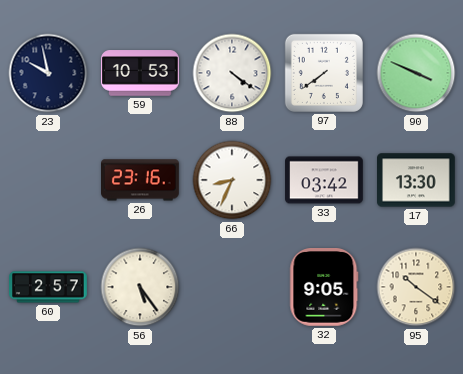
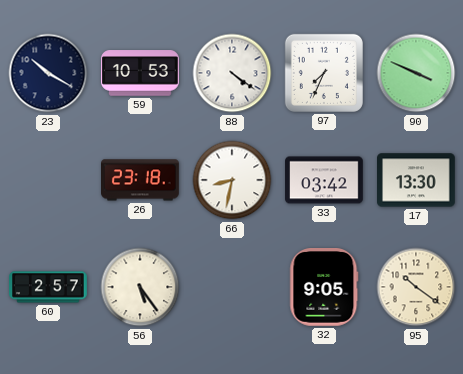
23: 9:58 -> 10:20
97: 7:39 -> 7:34
26: 23:16 -> 23:18
66: 8:34 -> 8:32
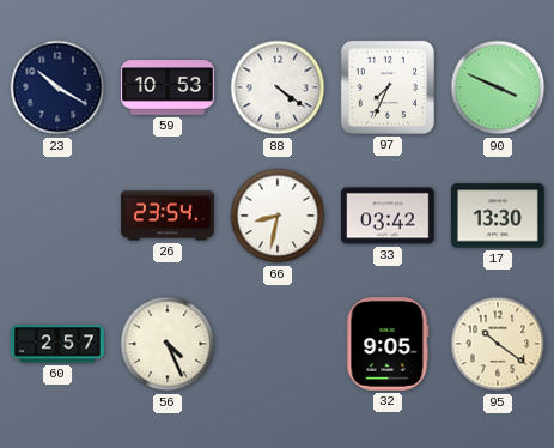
26: 23:18 -> 23:54
56: 5:24 -> 4:26
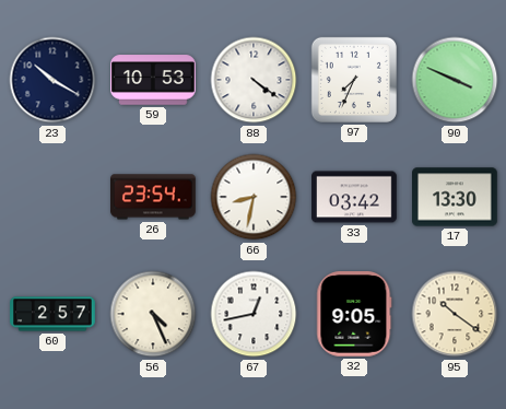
67: none -> 12:43
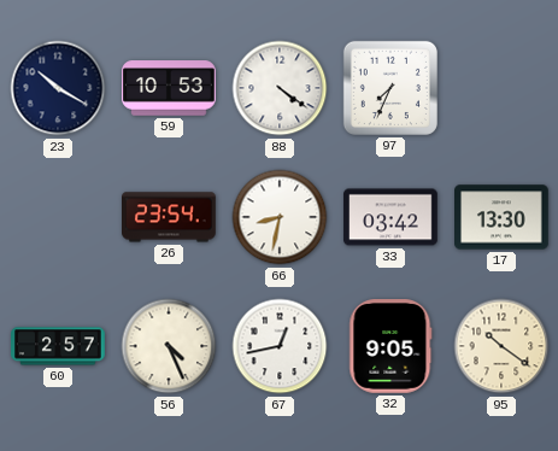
90: 3:49 -> none
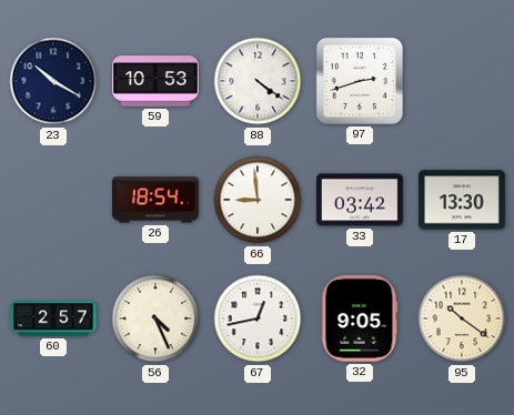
97: 7:34 -> 2:42
26: 23:54 -> 18:54
66: 8:32 -> 8:59
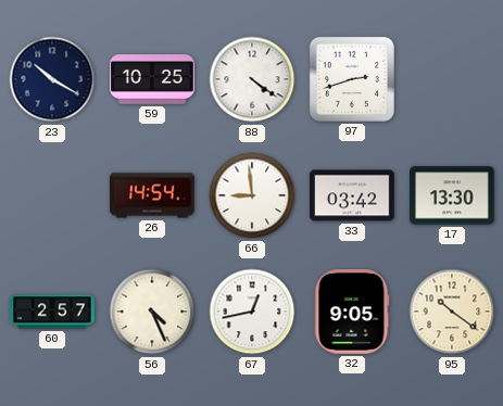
59: 10:53 -> 10:25
26: 18:54 -> 14:54
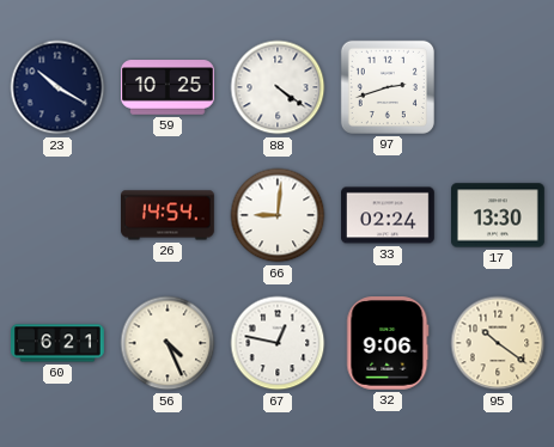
66: 8:59 -> 9:01
33: 03:42 -> 02:24
60: 2:57 -> 6:21
67: 12:43 -> 12:47
32: 9:05 -> 9:06
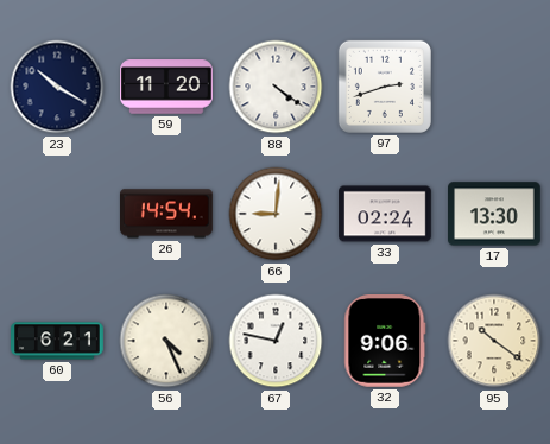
59: 10:25 -> 11:20
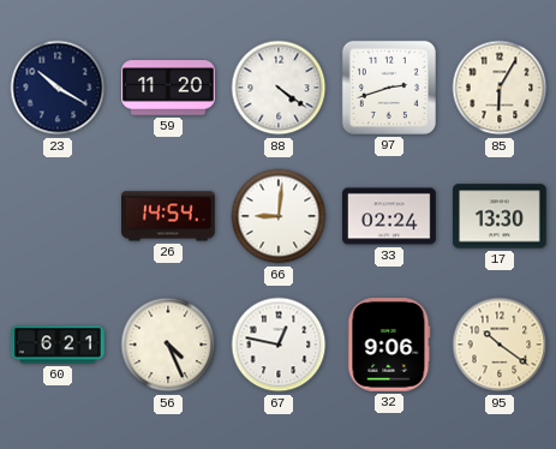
85: none -> 6:05
